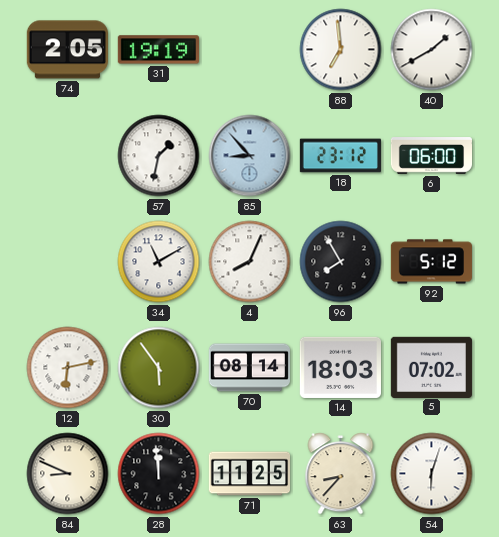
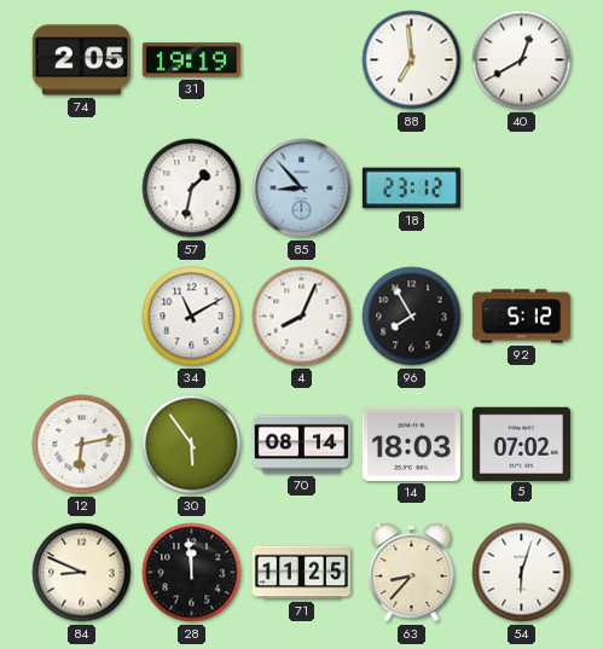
40: 1:40 -> 12:40
6: 06:00 -> none
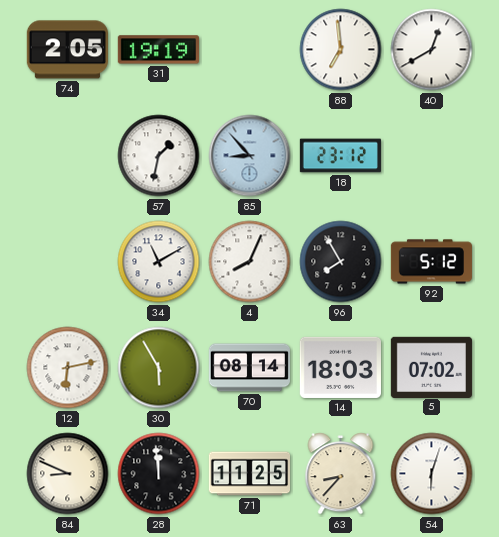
30: 5:54 -> 5:55
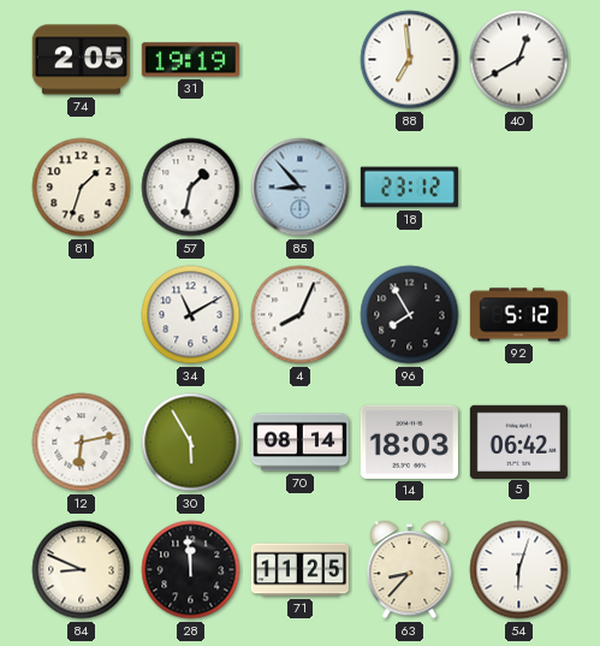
81: none -> 1:33
5: 07:02 -> 06:42
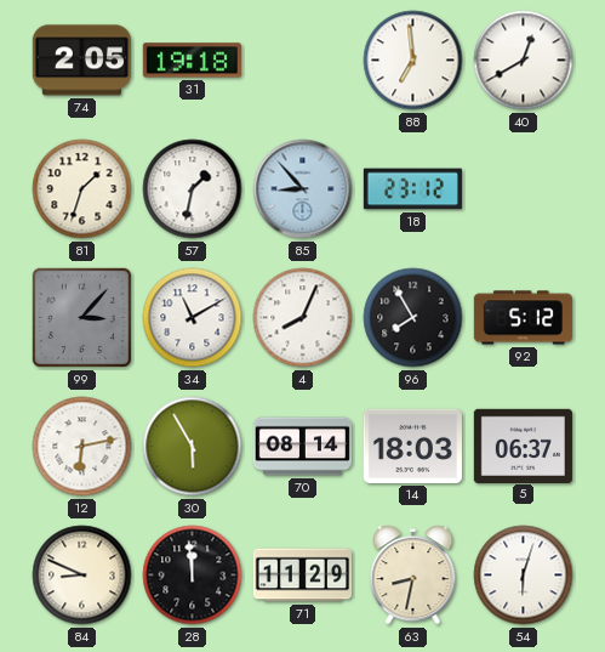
31: 19:19 -> 19:18
99: none -> 3:07
5: 06:42 -> 06:37
71: 11:25 -> 11:29
63: 8:37 -> 8:32
